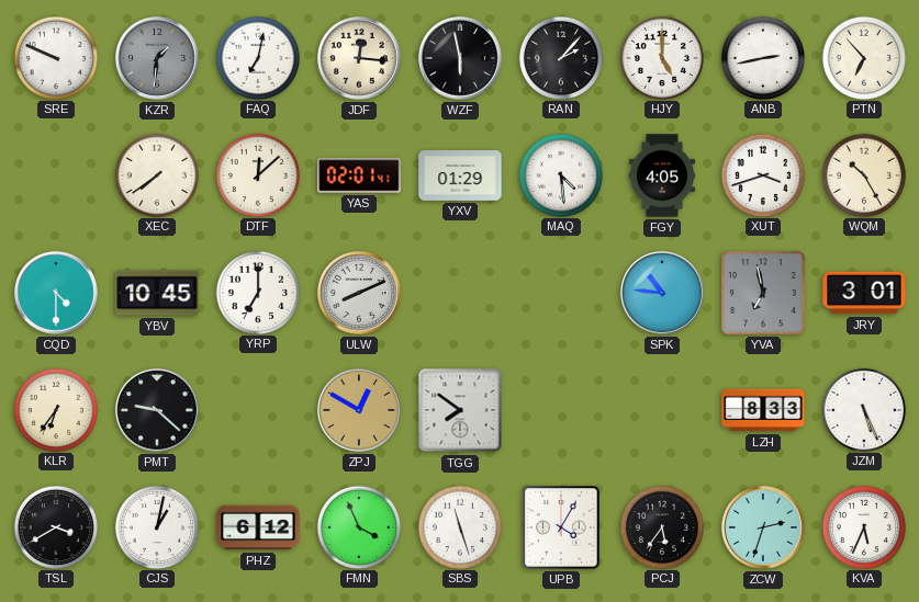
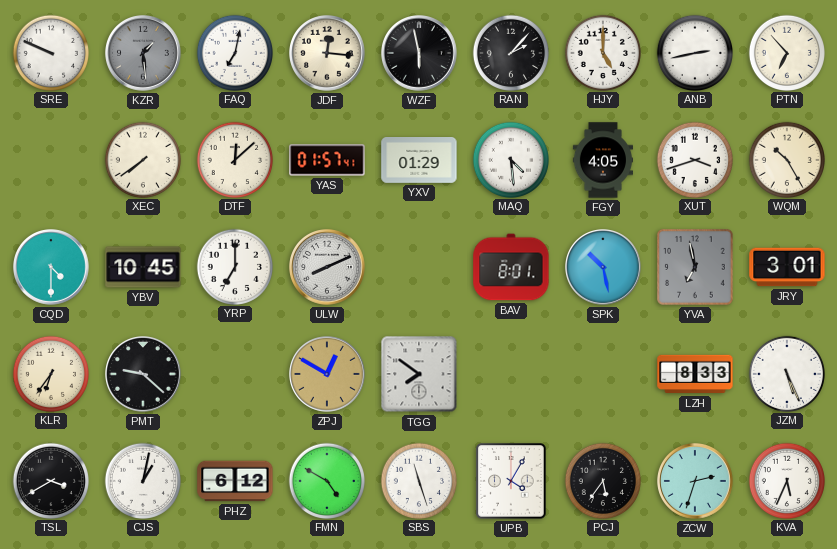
KZR: 1:31 -> 1:29
YAS: 02:01 -> 01:57
BAV: none -> 8:01
SPK: 10:46 -> 10:28
FMN: 3:56 -> 4:50
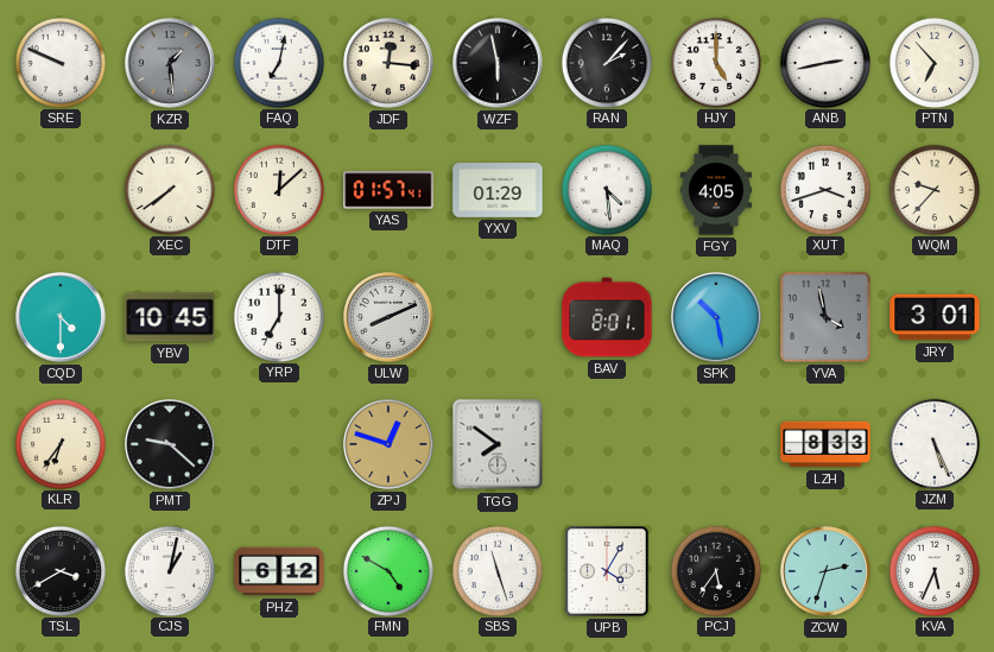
WQM: 10:25 -> 9:37
YVA: 6:58 -> 3:58
ZPJ: 12:50 -> 12:48
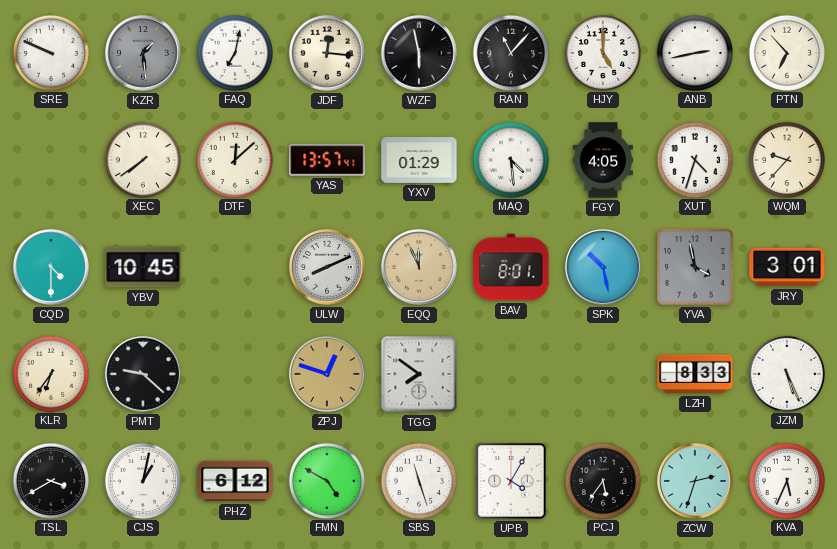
RAN: 2:07 -> 11:07
YAS: 01:57 -> 13:57
XUT: 3:42 -> 4:33
YRP: 7:00 -> none
EQQ: none -> 11:56
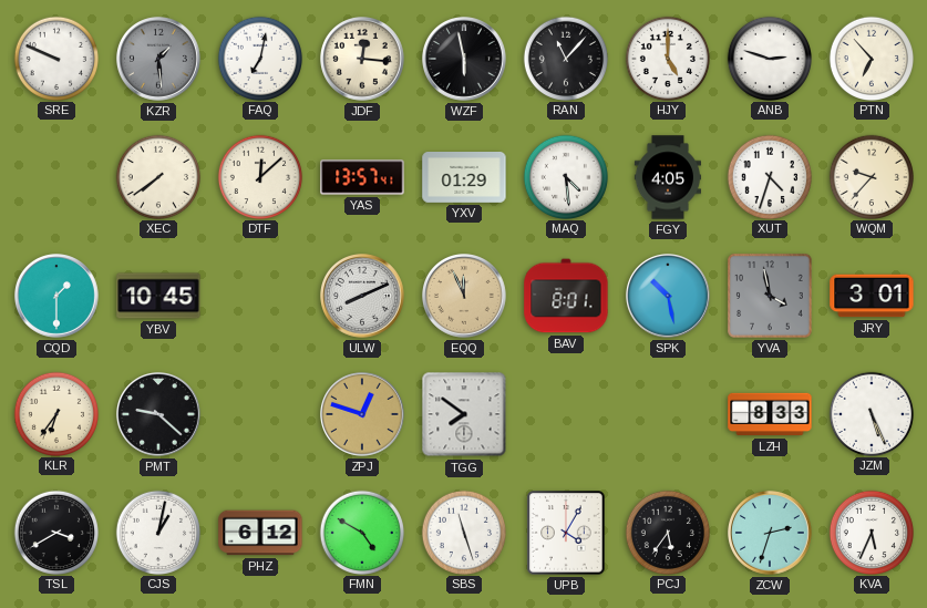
ANB: 2:43 -> 2:48
CQD: 4:30 -> 1:30
